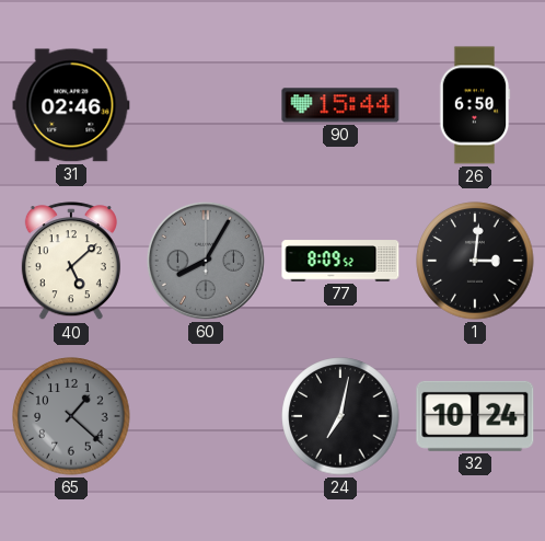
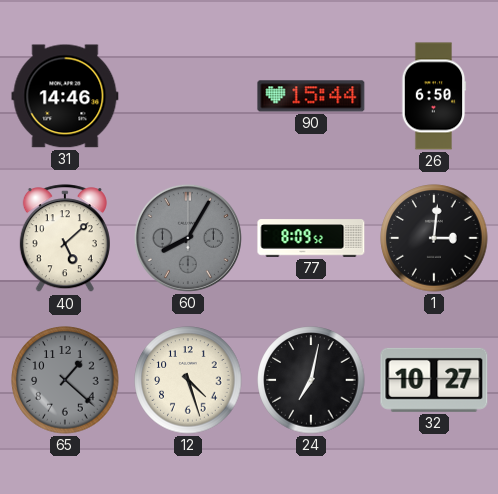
31: 02:46 -> 14:46
12: none -> 4:27
32: 10:24 -> 10:27
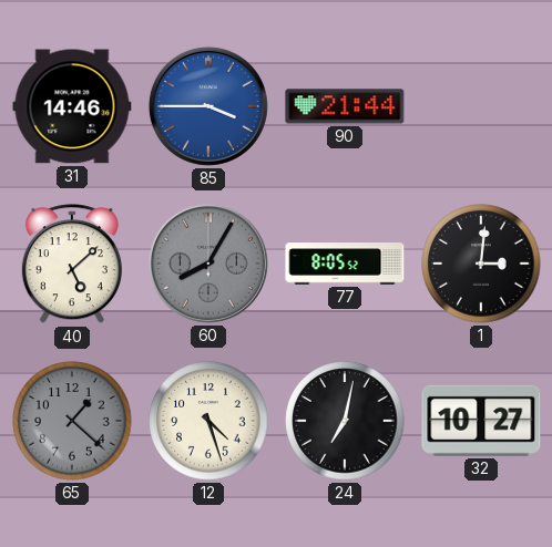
85: none -> 3:45
90: 15:44 -> 21:44
26: 6:50 -> none
77: 8:09 -> 8:05
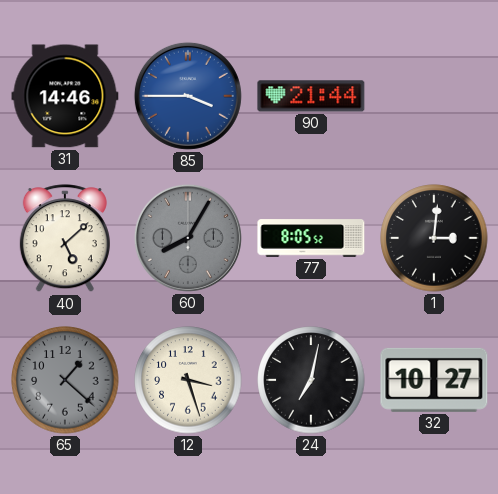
12: 4:27 -> 3:27
